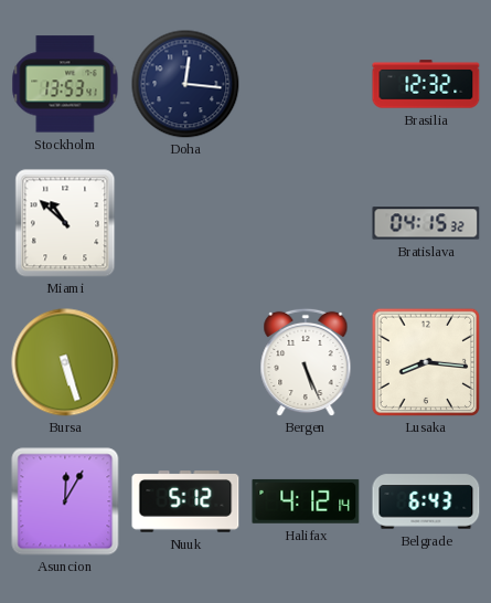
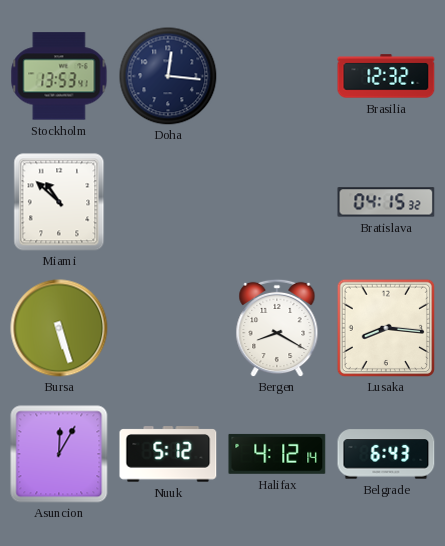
Bergen: 5:26 -> 8:20
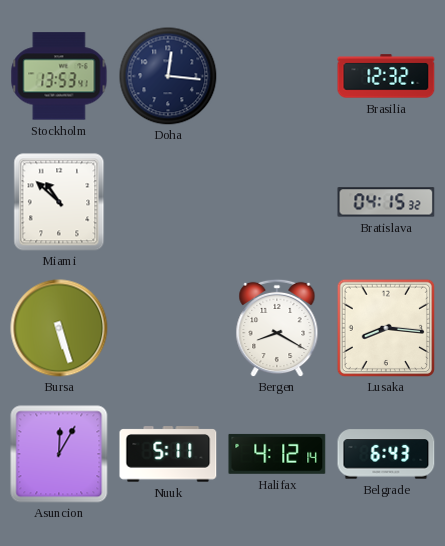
Nuuk: 5:12 -> 5:11
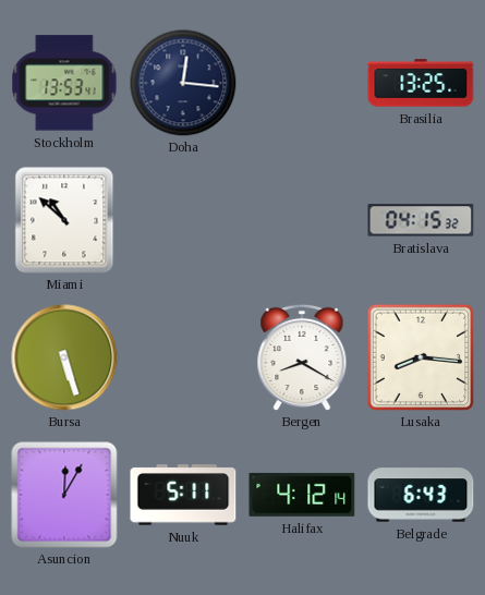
Brasilia: 12:32 -> 13:25
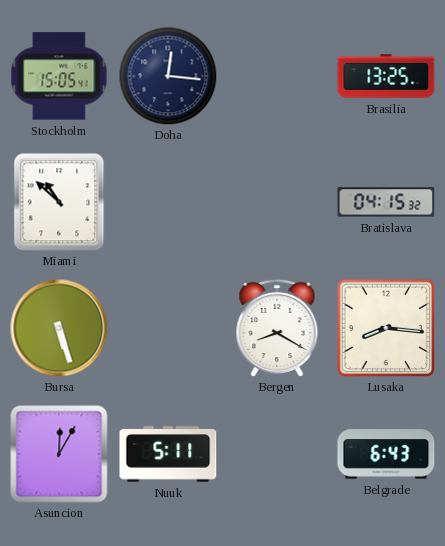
Stockholm: 13:53 -> 15:05
Halifax: 4:12 -> none
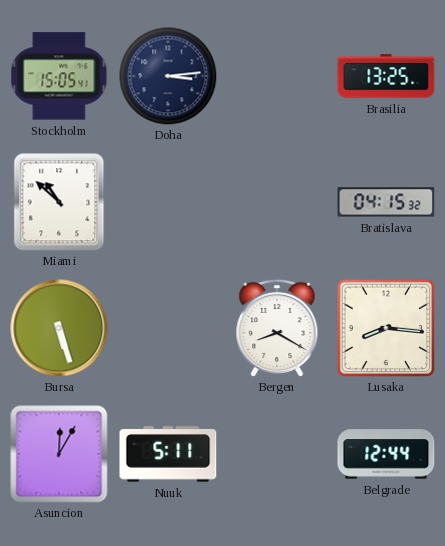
Doha: 12:16 -> 3:14
Belgrade: 6:43 -> 12:44
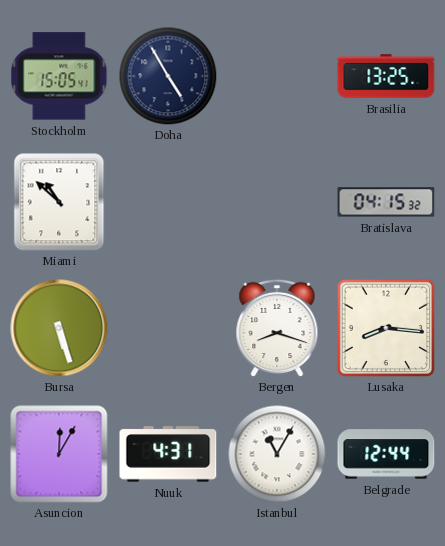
Doha: 3:14 -> 4:55
Bergen: 8:20 -> 8:18
Nuuk: 5:11 -> 4:31
Istanbul: none -> 11:05
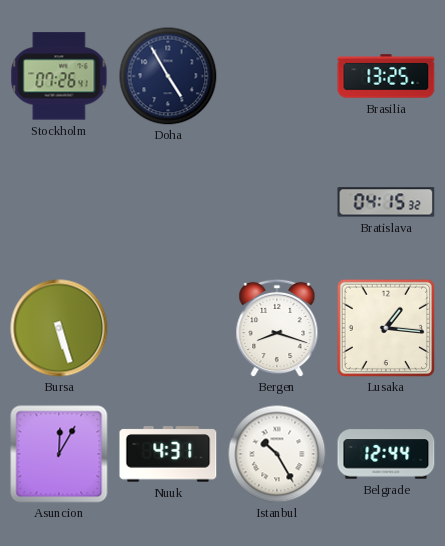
Stockholm: 15:05 -> 07:26
Miami: 10:52 -> none
Lusaka: 8:16 -> 1:16
Istanbul: 11:05 -> 10:25
